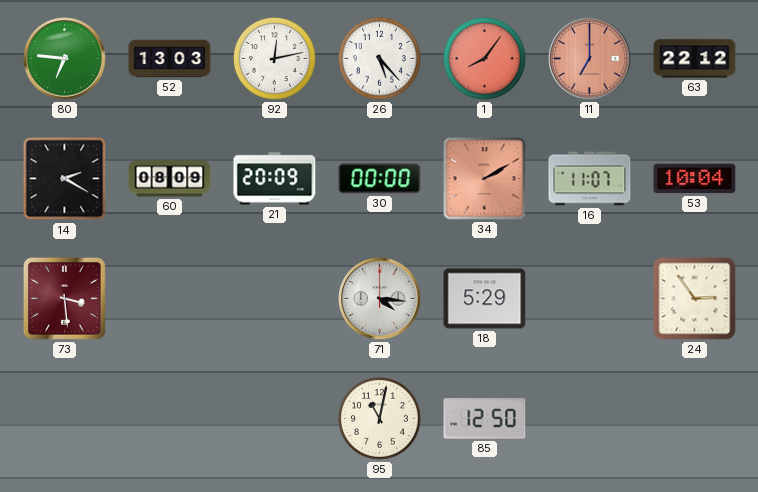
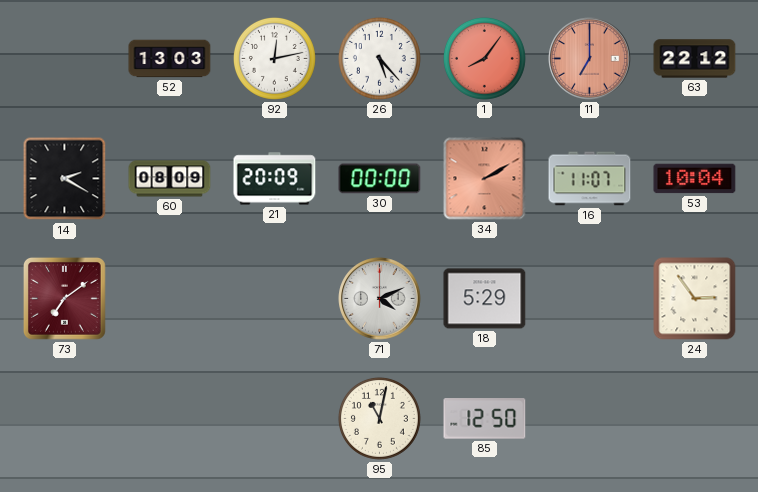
80: 6:46 -> none
73: 3:29 -> 7:09
71: 4:16 -> 4:11
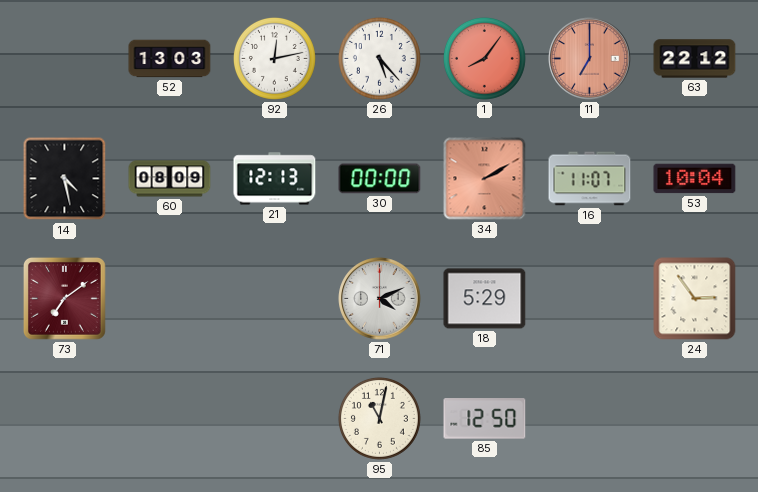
14: 2:20 -> 4:28
21: 20:09 -> 12:13
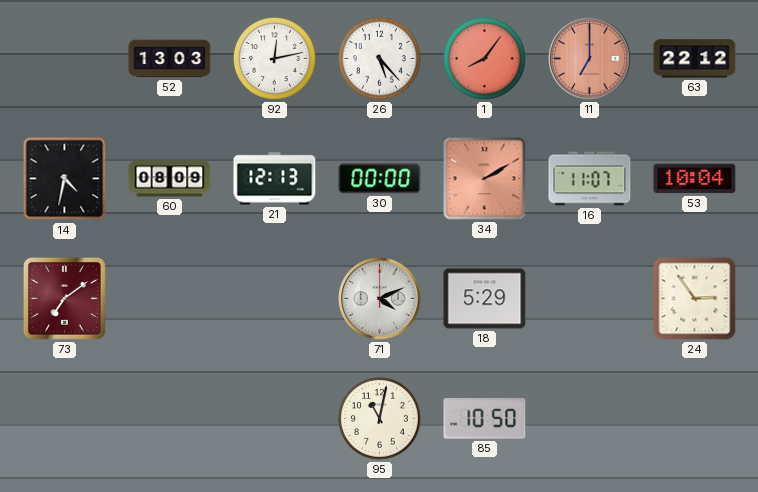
14: 4:28 -> 4:32
85: 12:50 -> 10:50
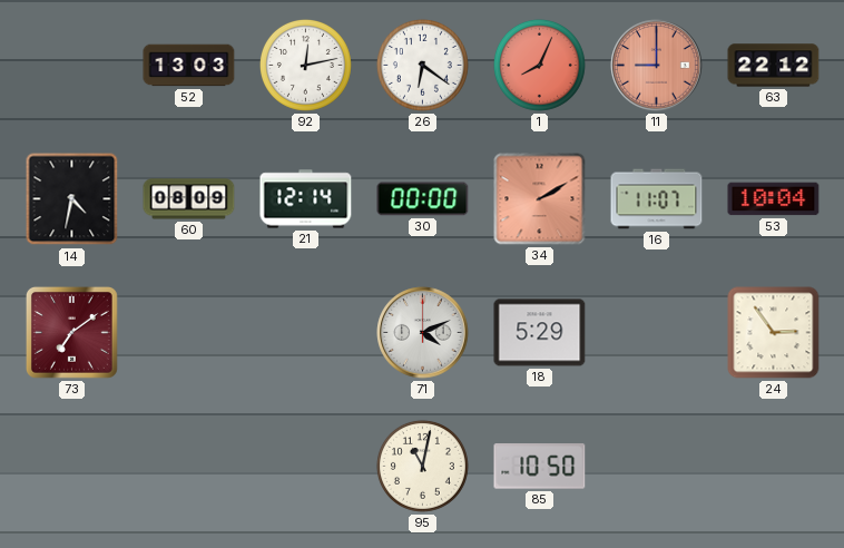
26: 5:23 -> 6:21
1: 8:06 -> 8:04
11: 7:00 -> 9:00
21: 12:13 -> 12:14
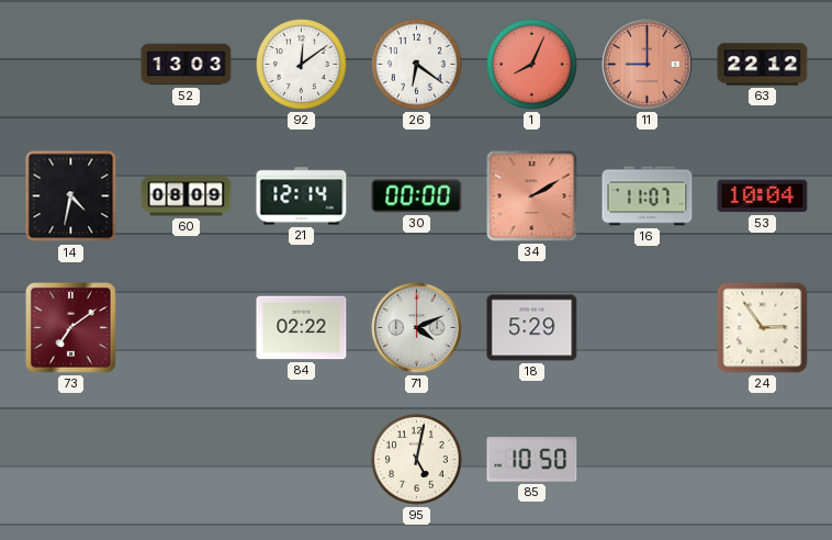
92: 12:13 -> 12:09
84: none -> 02:22
95: 11:02 -> 5:02
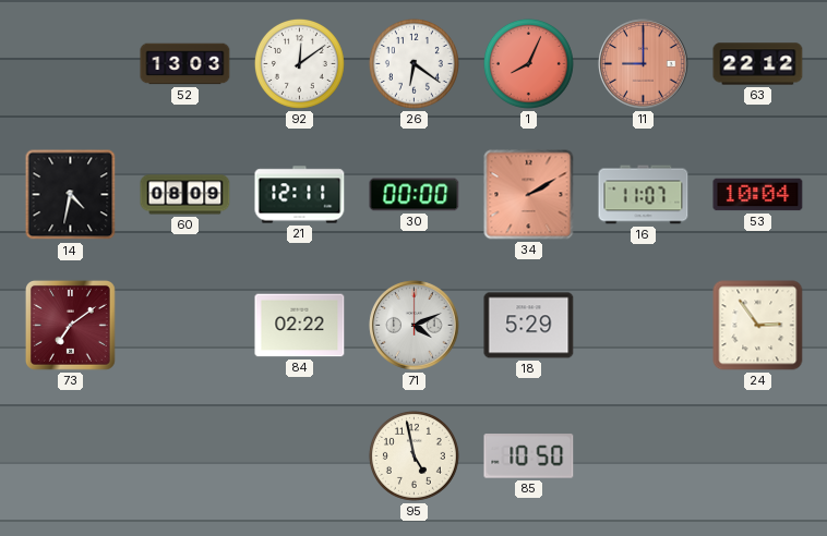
21: 12:14 -> 12:11
95: 5:02 -> 4:58
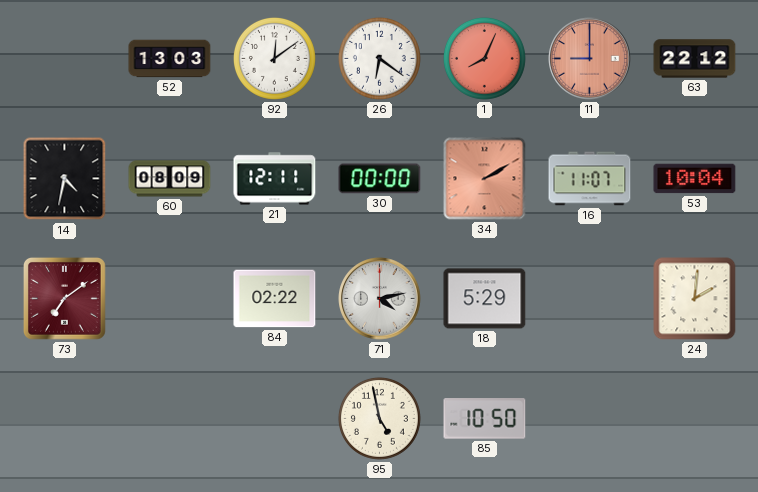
71: 4:11 -> 4:13
24: 2:54 -> 2:01
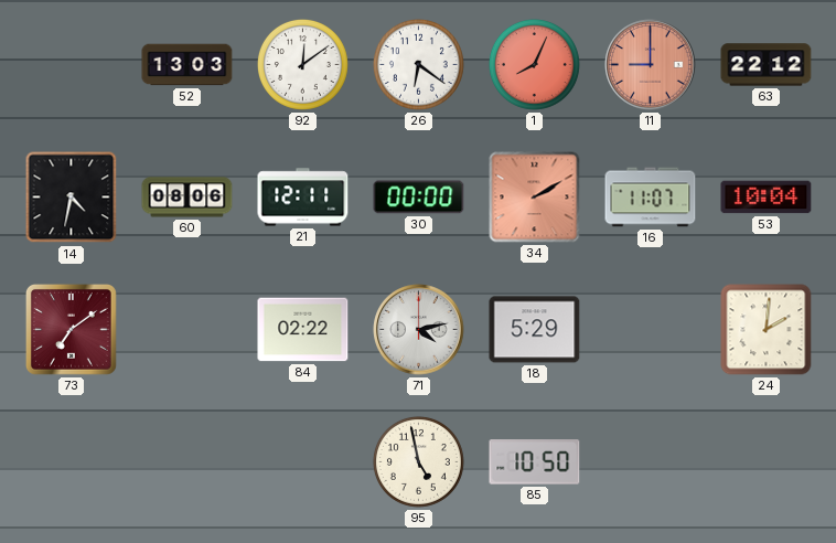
60: 08:09 -> 08:06
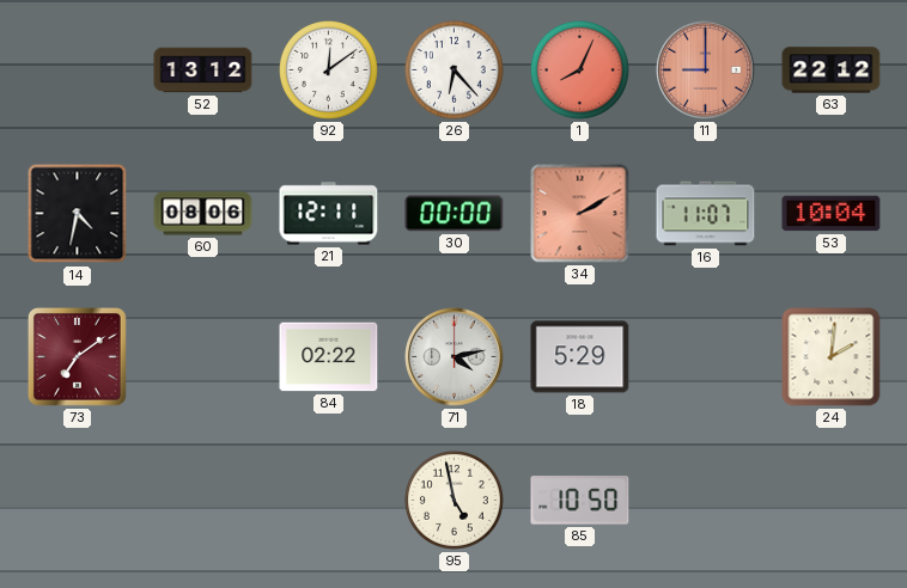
52: 13:03 -> 13:12
26: 6:21 -> 6:23
